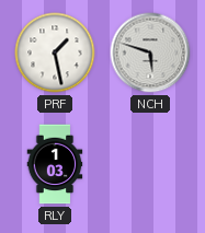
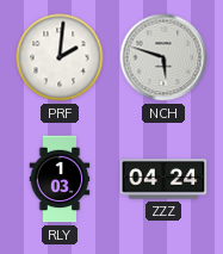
PRF: 1:28 -> 2:01
ZZZ: none -> 04:24
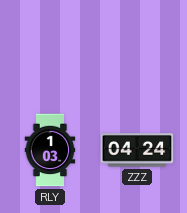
PRF: 2:01 -> none
NCH: 5:48 -> none
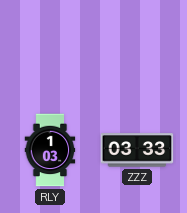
ZZZ: 04:24 -> 03:33
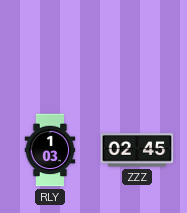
ZZZ: 03:33 -> 02:45
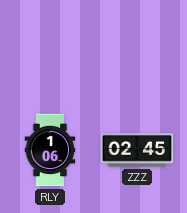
RLY: 1:03 -> 1:06
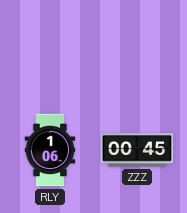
ZZZ: 02:45 -> 00:45
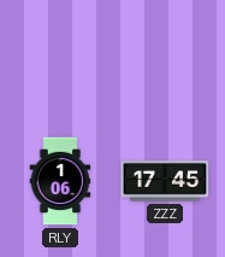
ZZZ: 00:45 -> 17:45
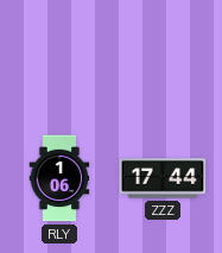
ZZZ: 17:45 -> 17:44
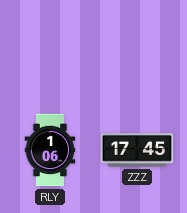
ZZZ: 17:44 -> 17:45
